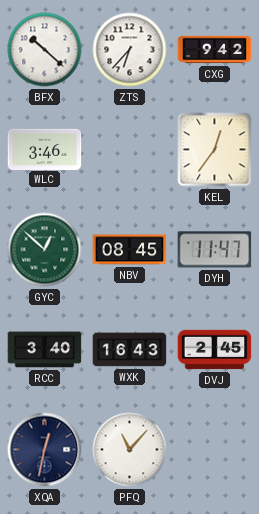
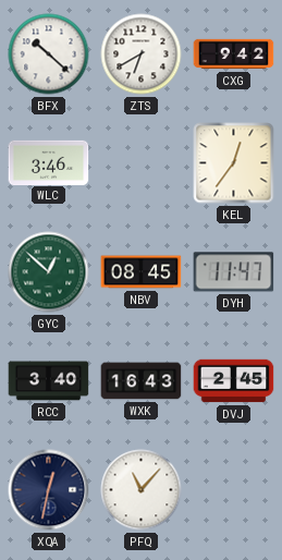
ZTS: 6:37 -> 6:40
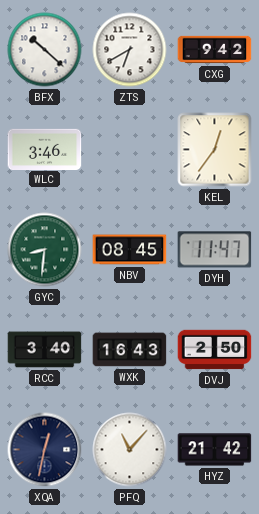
GYC: 12:52 -> 8:31
DVJ: 2:45 -> 2:50
HYZ: none -> 21:42
